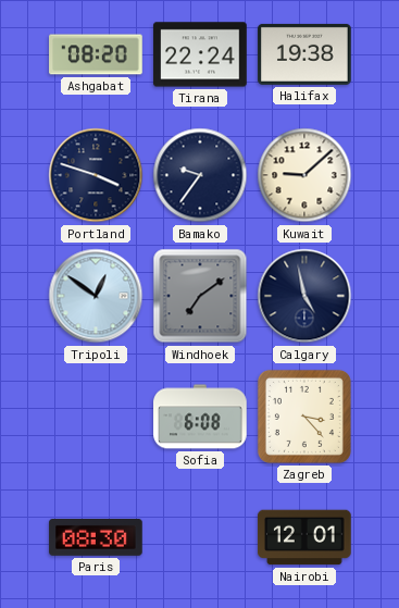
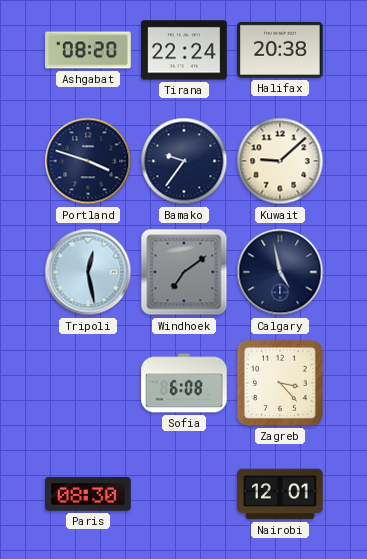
Halifax: 19:38 -> 20:38
Tripoli: 12:51 -> 12:28
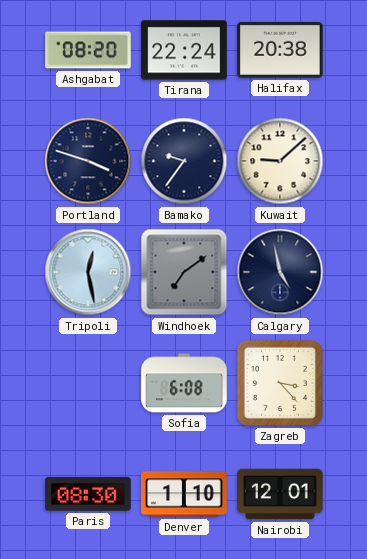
Denver: none -> 1:10
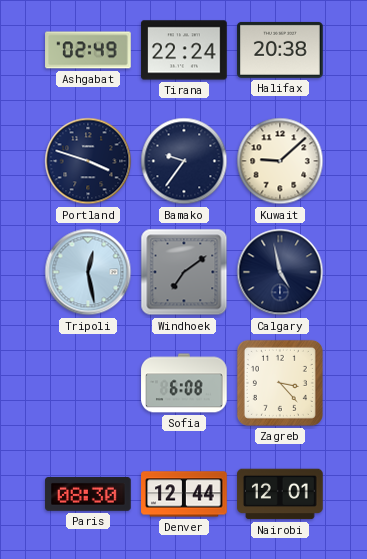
Ashgabat: 08:20 -> 02:49
Denver: 1:10 -> 12:44
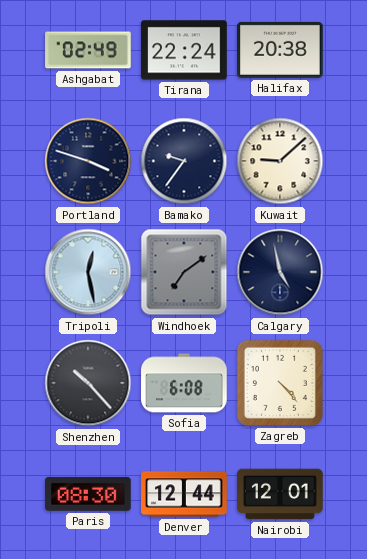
Shenzhen: none -> 10:23
Zagreb: 3:23 -> 4:23
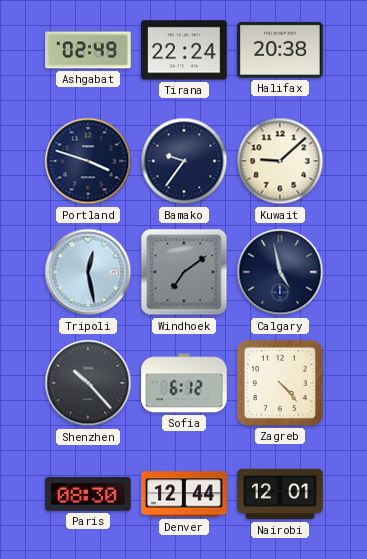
Sofia: 6:08 -> 6:12
